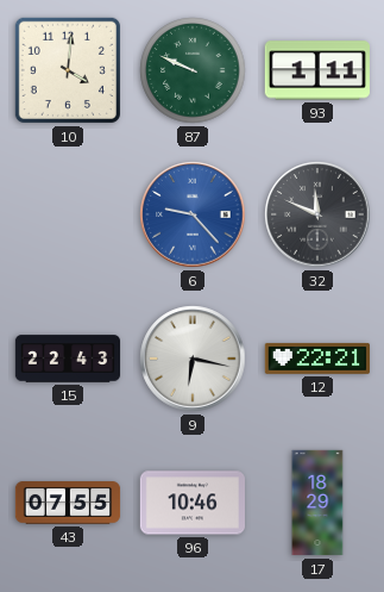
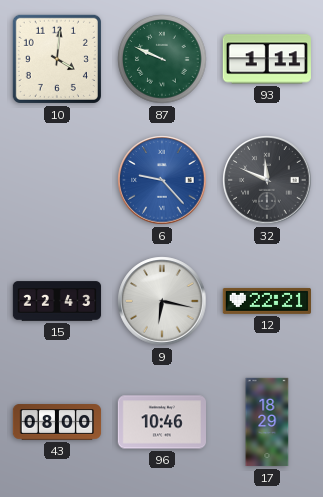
43: 07:55 -> 08:00
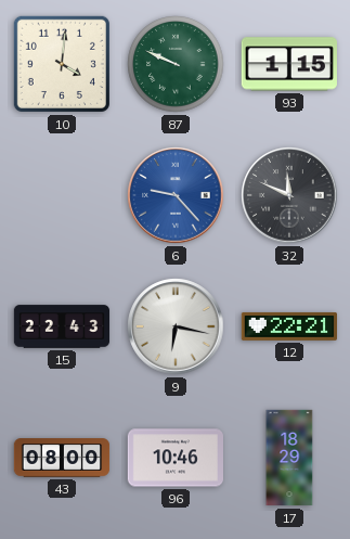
93: 1:11 -> 1:15
